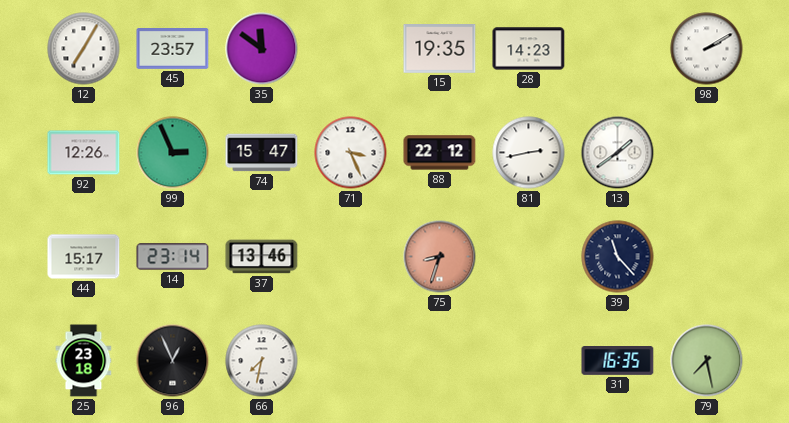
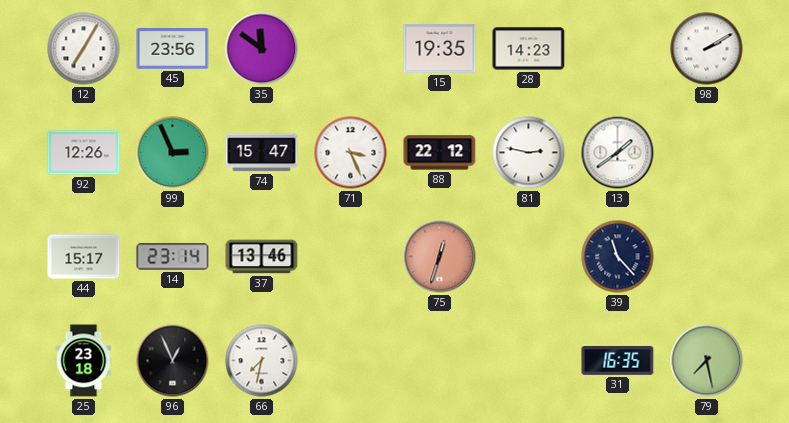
45: 23:57 -> 23:56
81: 2:43 -> 2:47
75: 8:33 -> 12:33
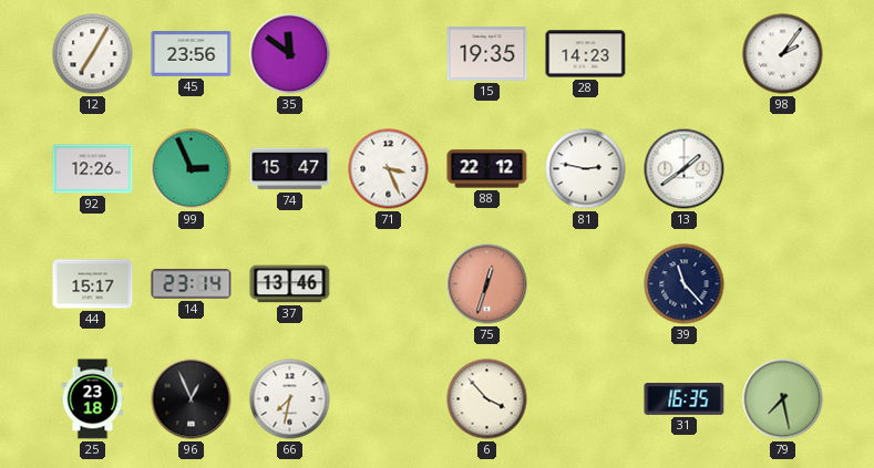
98: 2:10 -> 2:06
6: none -> 3:53
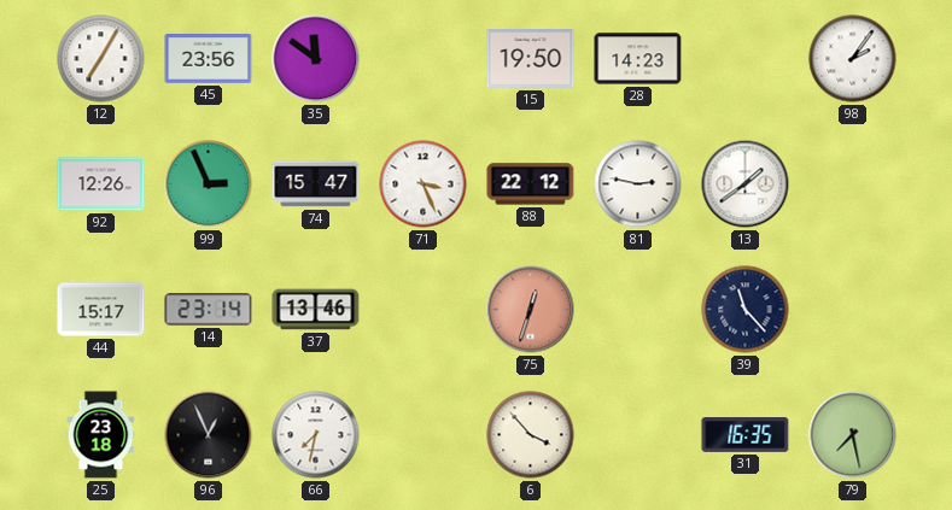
15: 19:35 -> 19:50
